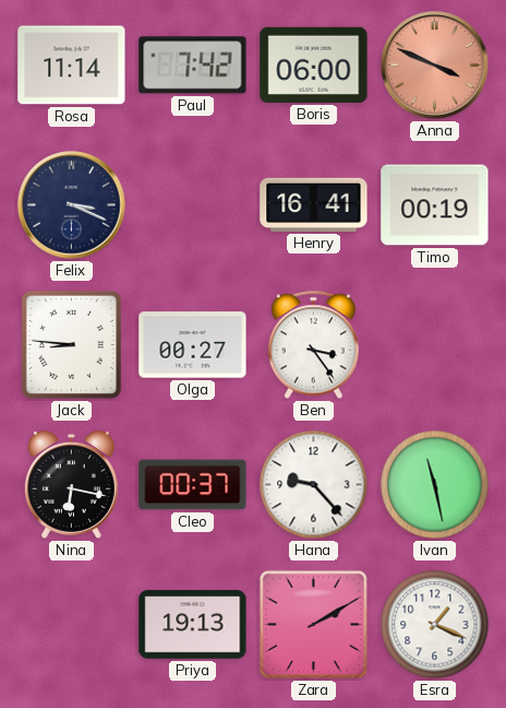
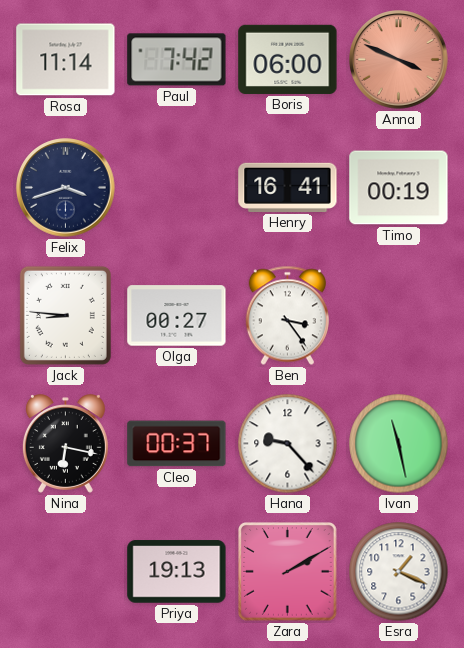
Felix: 3:19 -> 3:42
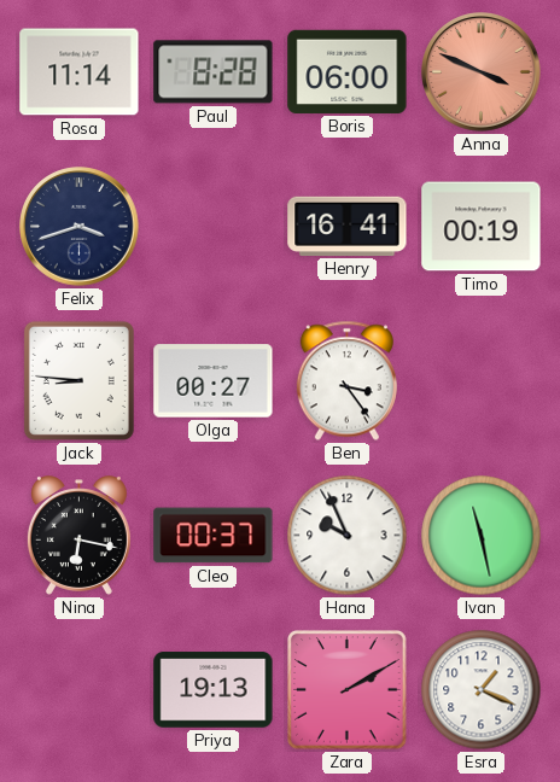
Paul: 7:42 -> 8:28
Hana: 9:23 -> 9:56
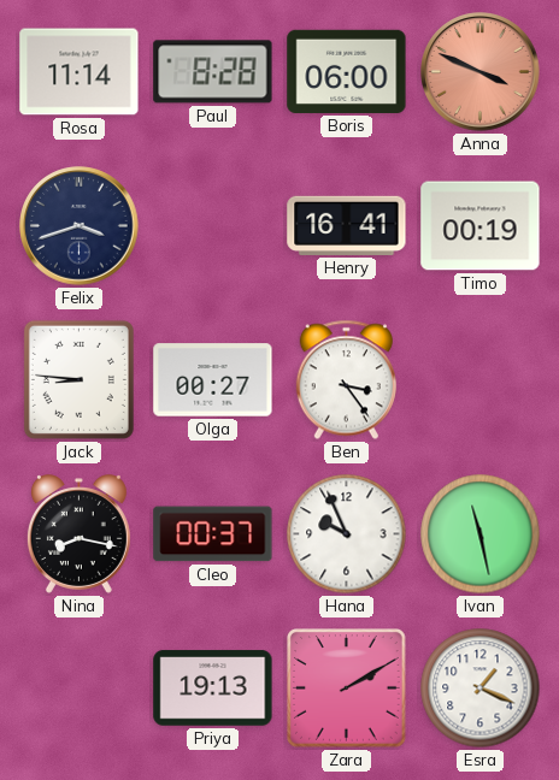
Nina: 6:17 -> 8:17
